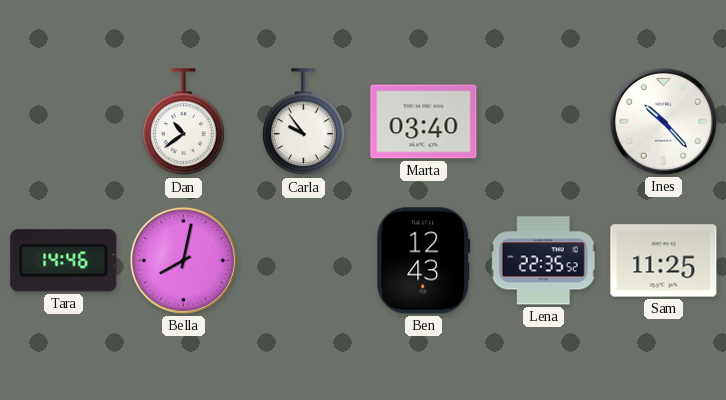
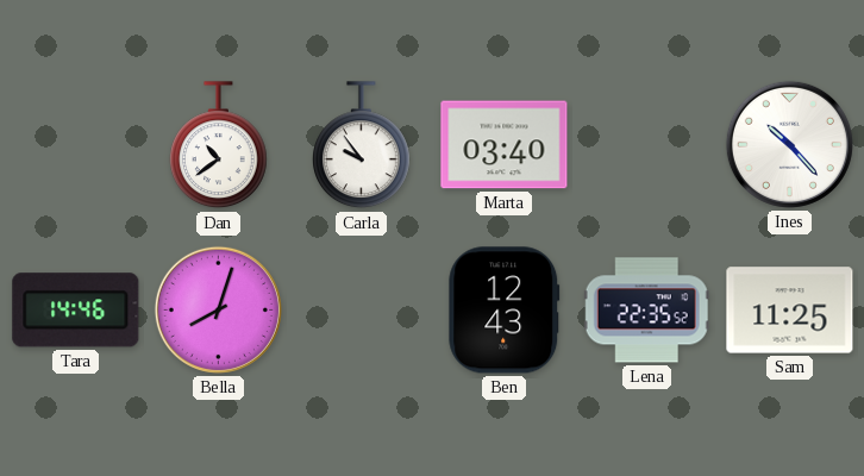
Bella: 8:02 -> 8:03
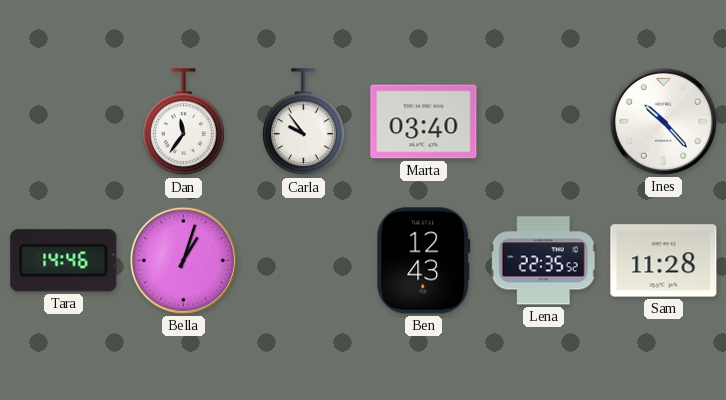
Dan: 10:39 -> 11:36
Bella: 8:03 -> 1:03
Sam: 11:25 -> 11:28
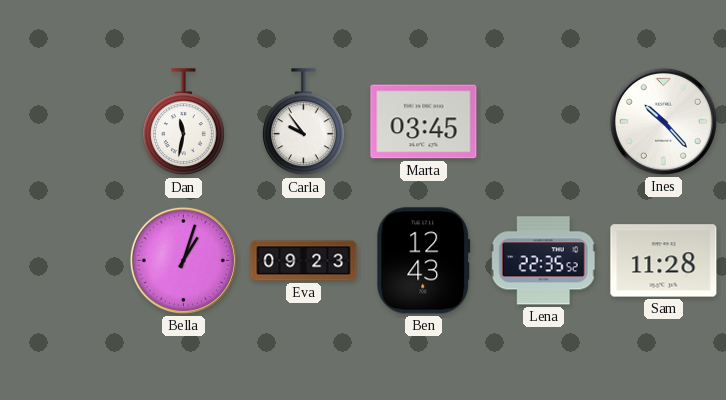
Dan: 11:36 -> 11:32
Marta: 03:40 -> 03:45
Tara: 14:46 -> none
Eva: none -> 09:23
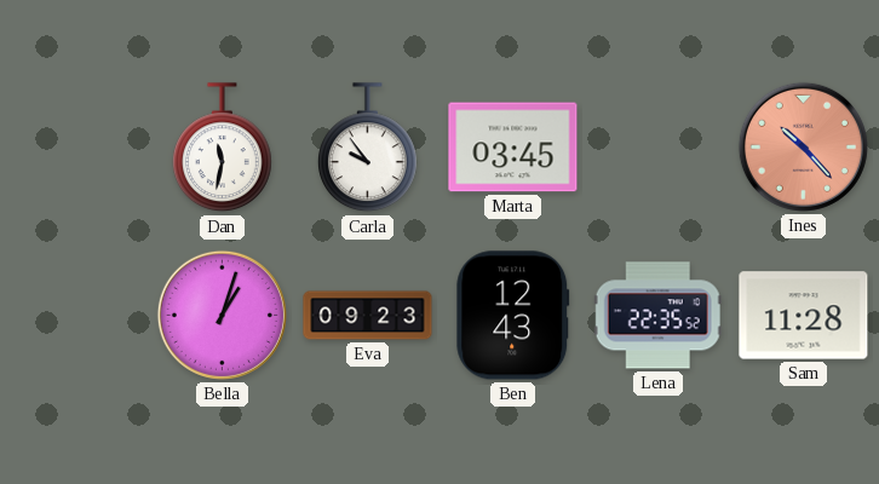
Ines dial: white -> salmon
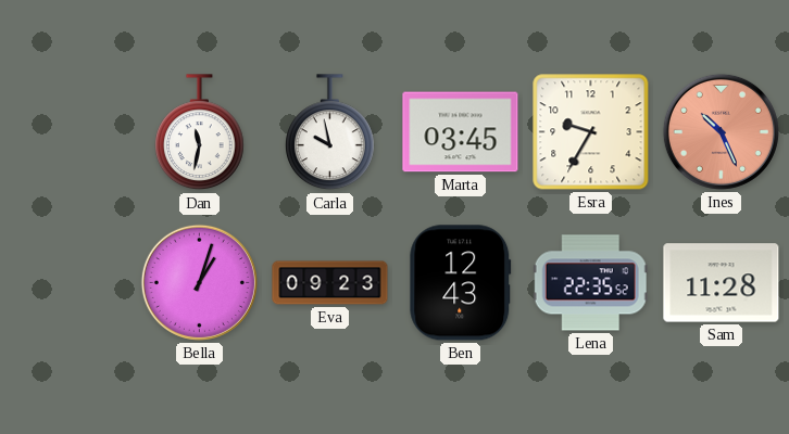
Carla: 9:54 -> 9:58
Esra: none -> 9:35
Ines: 10:23 -> 10:26
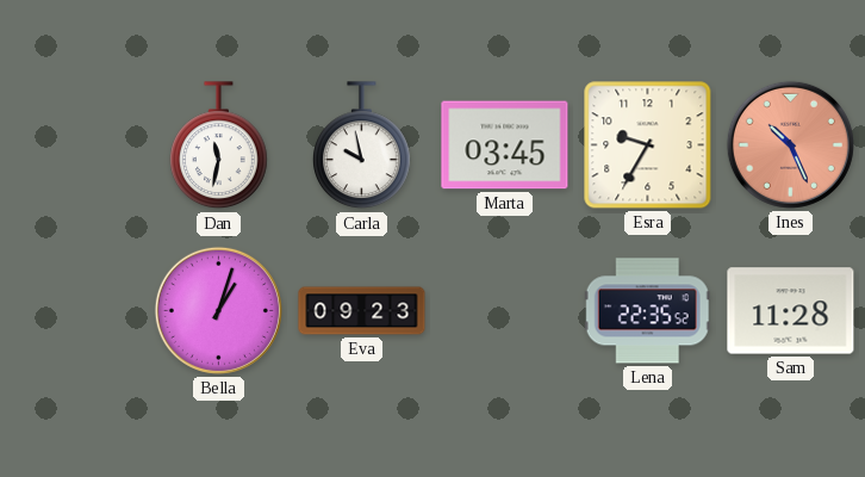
Ben: 12:43 -> none
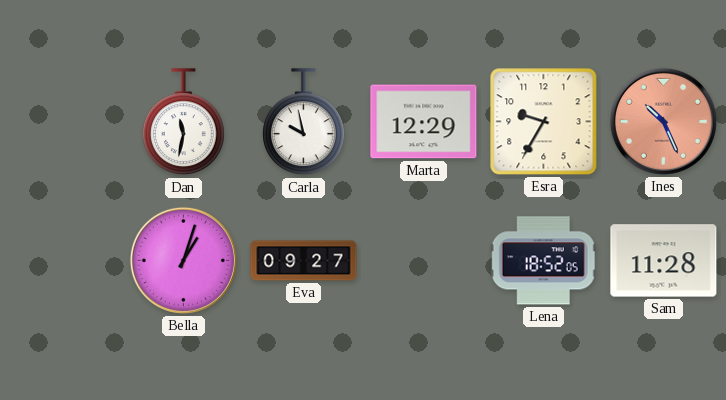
Marta: 03:45 -> 12:29
Eva: 09:23 -> 09:27
Lena: 22:35 -> 18:52
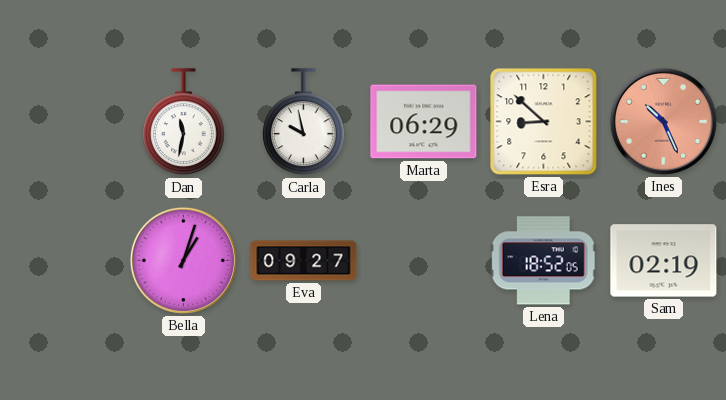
Marta: 12:29 -> 06:29
Esra: 9:35 -> 8:52
Sam: 11:28 -> 02:19
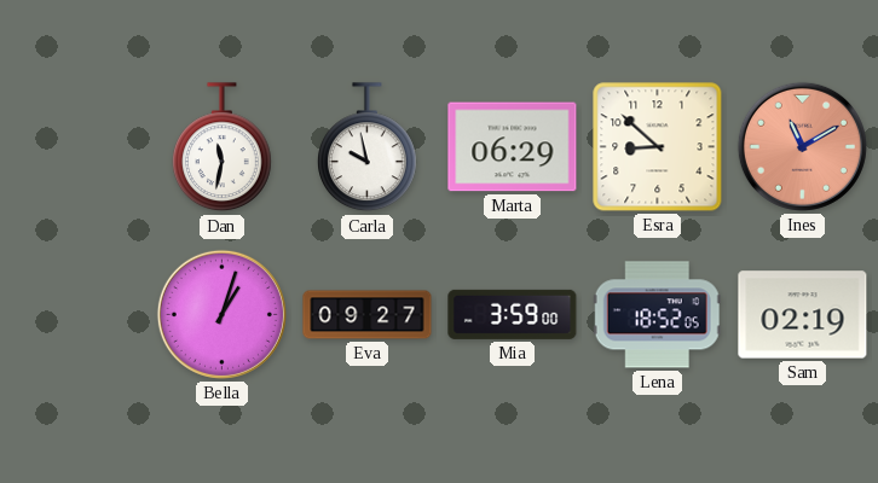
Ines: 10:26 -> 11:10
Mia: none -> 3:59
